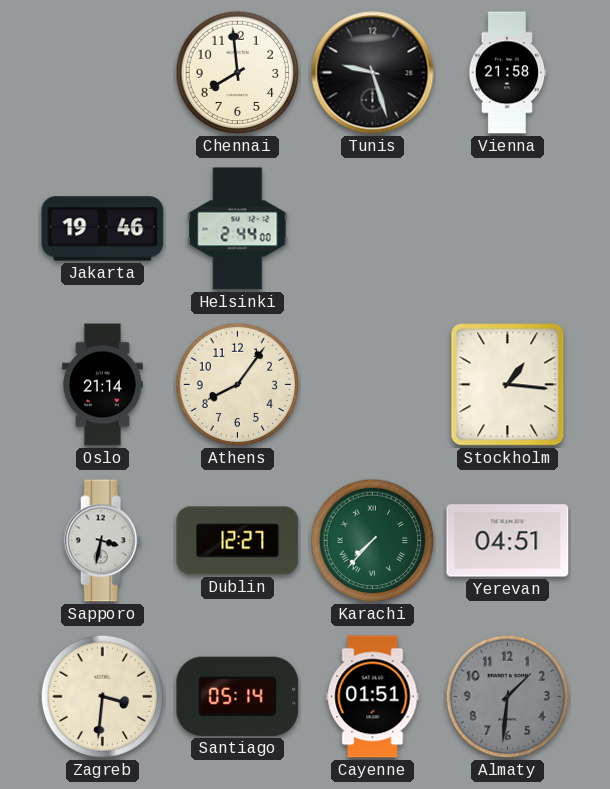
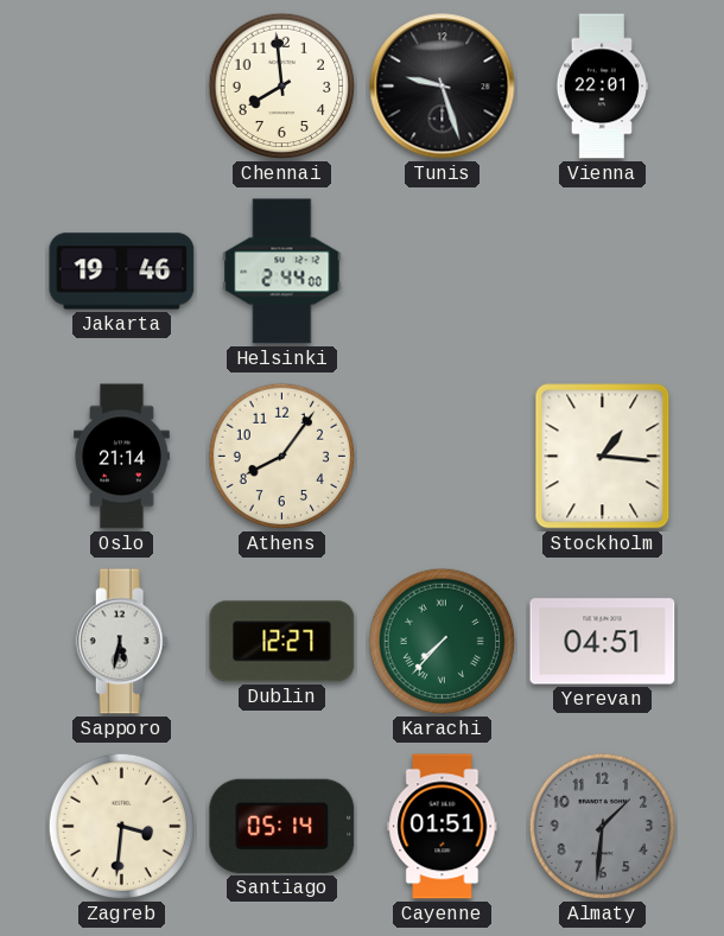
Vienna: 21:58 -> 22:01
Sapporo: 3:32 -> 5:32
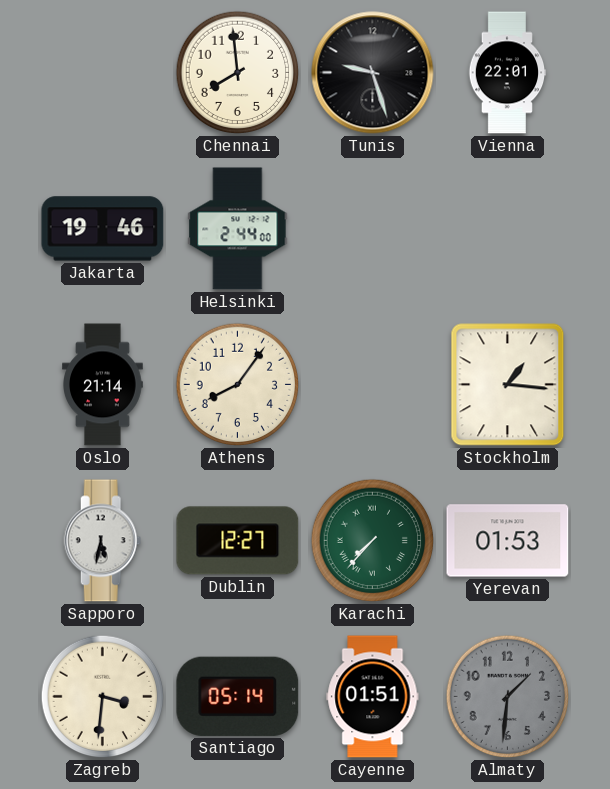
Yerevan: 04:51 -> 01:53
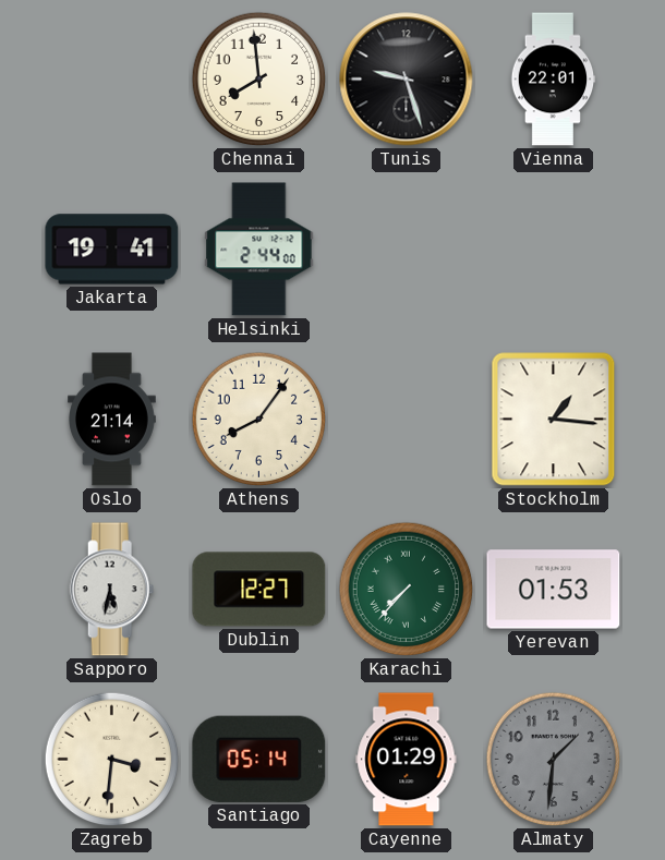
Jakarta: 19:46 -> 19:41
Cayenne: 01:51 -> 01:29
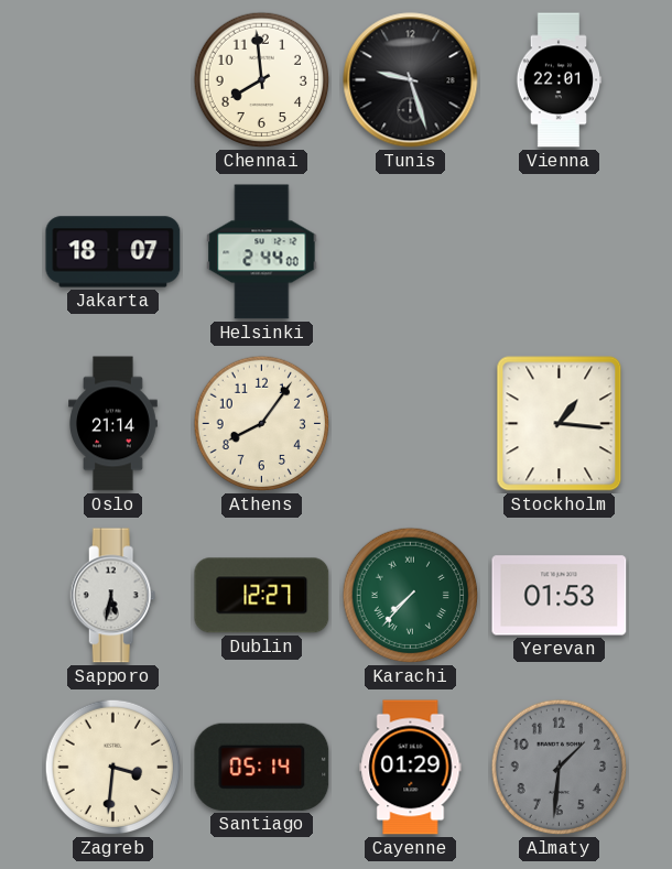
Jakarta: 19:41 -> 18:07
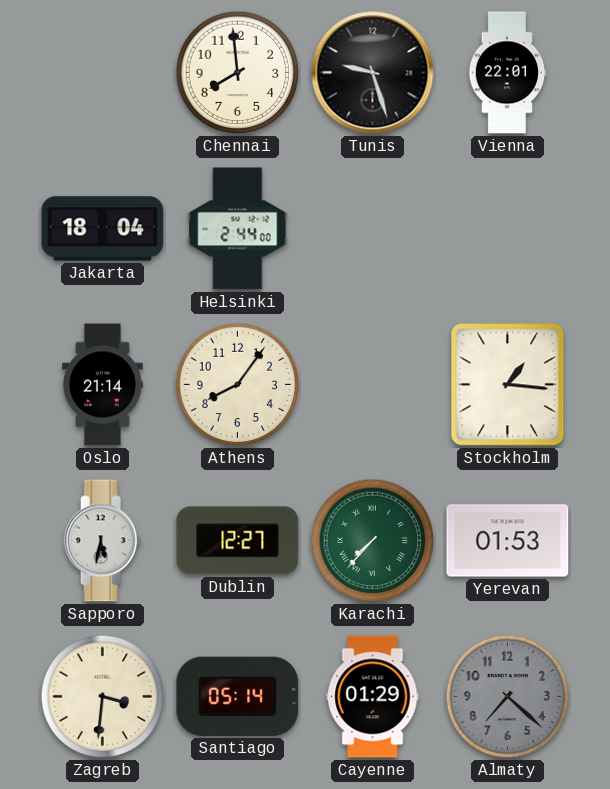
Jakarta: 18:07 -> 18:04
Almaty: 1:31 -> 7:22
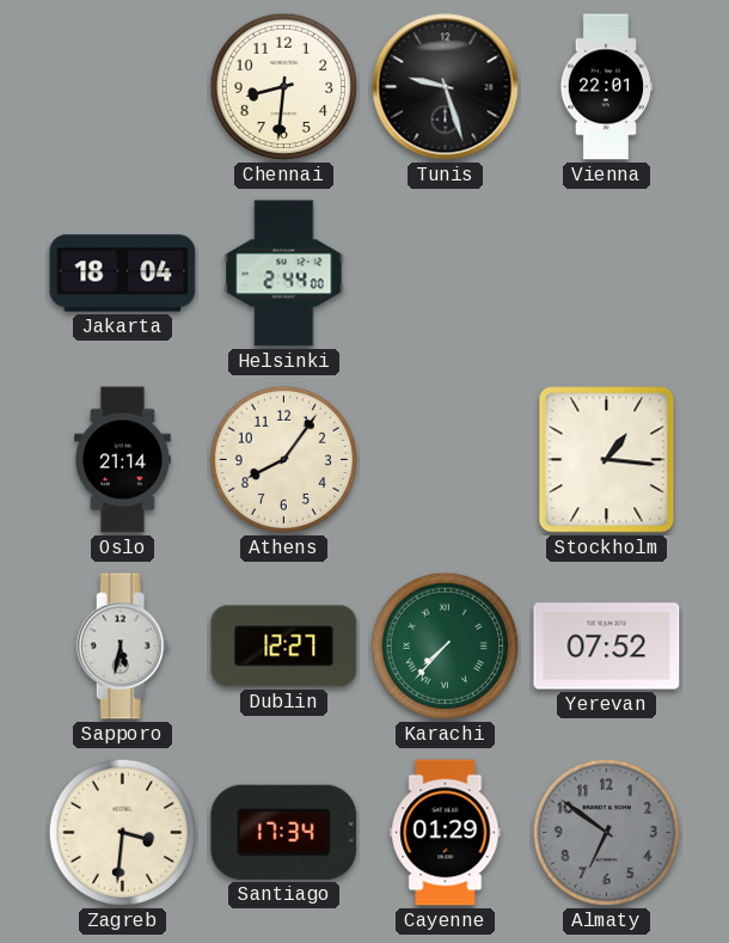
Chennai: 7:59 -> 8:31
Yerevan: 01:53 -> 07:52
Santiago: 05:14 -> 17:34
Almaty: 7:22 -> 6:51
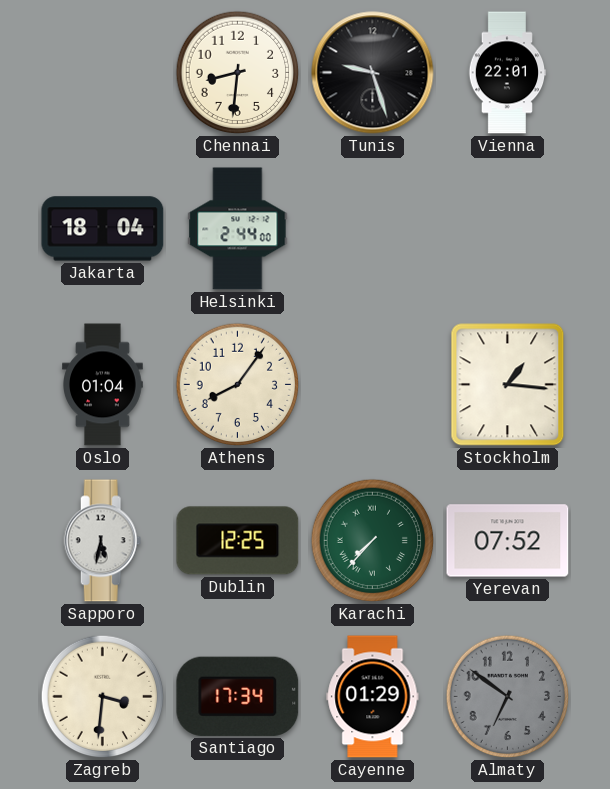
Oslo: 21:14 -> 01:04
Dublin: 12:27 -> 12:25
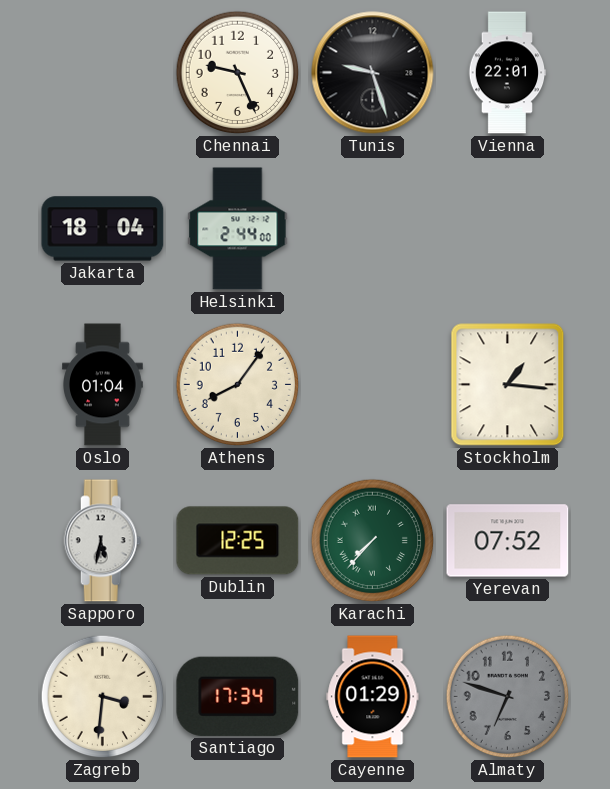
Chennai: 8:31 -> 9:26
Almaty: 6:51 -> 6:48
